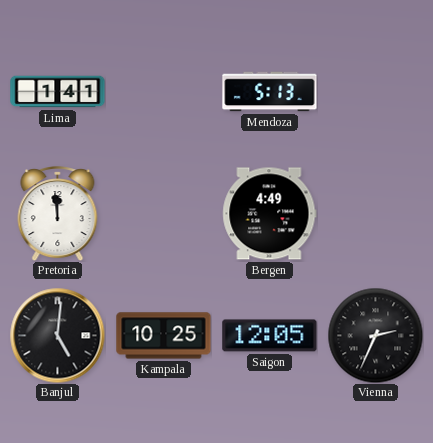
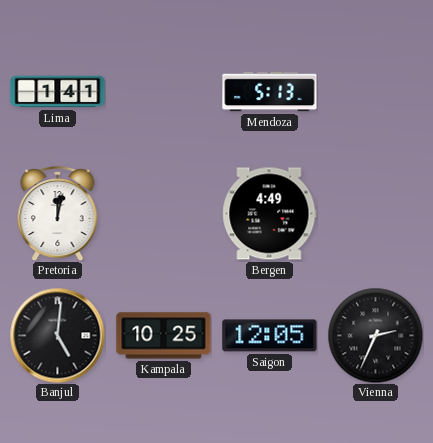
Pretoria: 11:59 -> 12:02
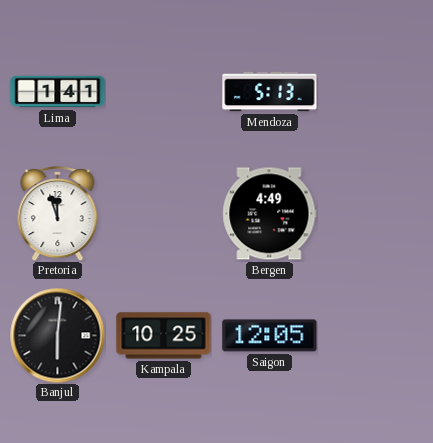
Pretoria: 12:02 -> 11:57
Banjul: 5:01 -> 6:01
Vienna: 2:34 -> none
